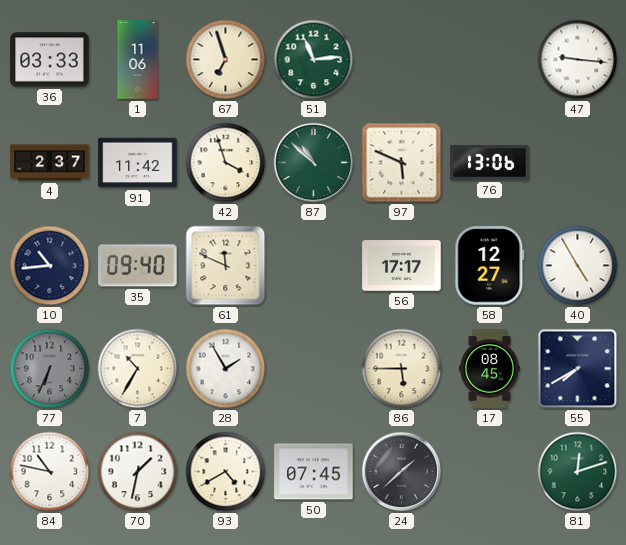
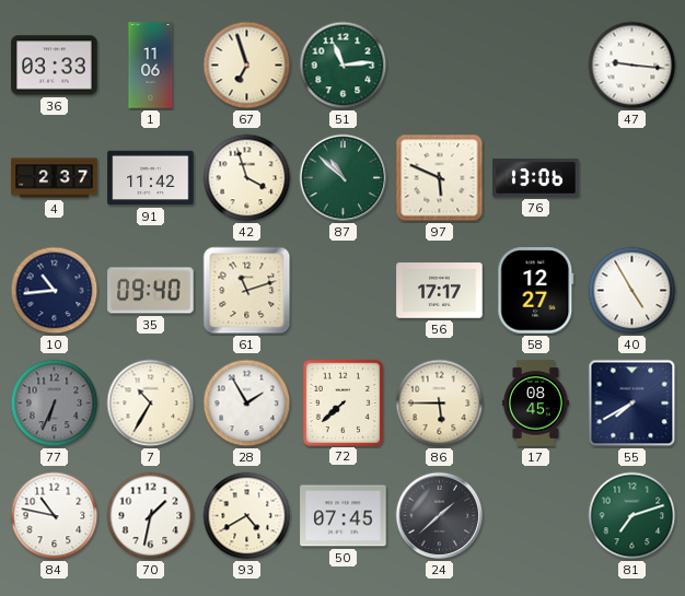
61: 11:49 -> 11:12
72: none -> 7:38
81: 12:12 -> 7:12
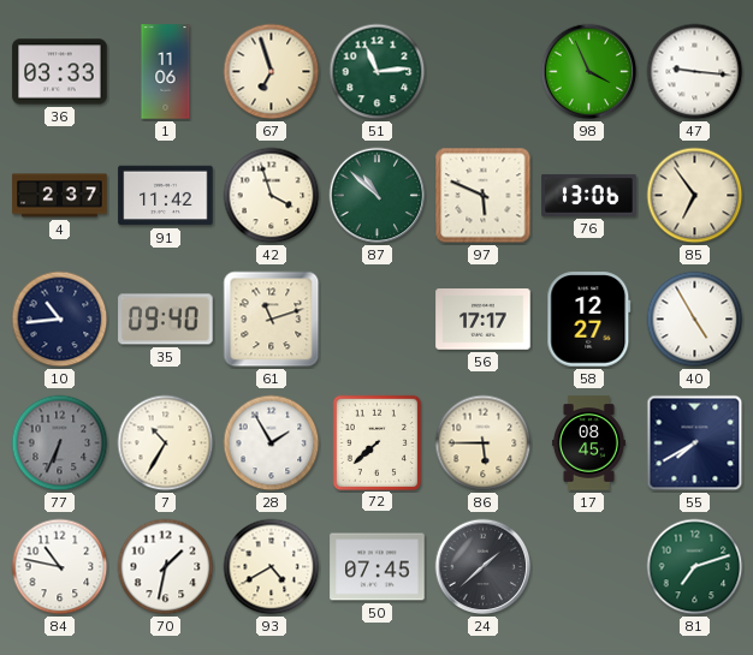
98: none -> 3:56
85: none -> 6:54
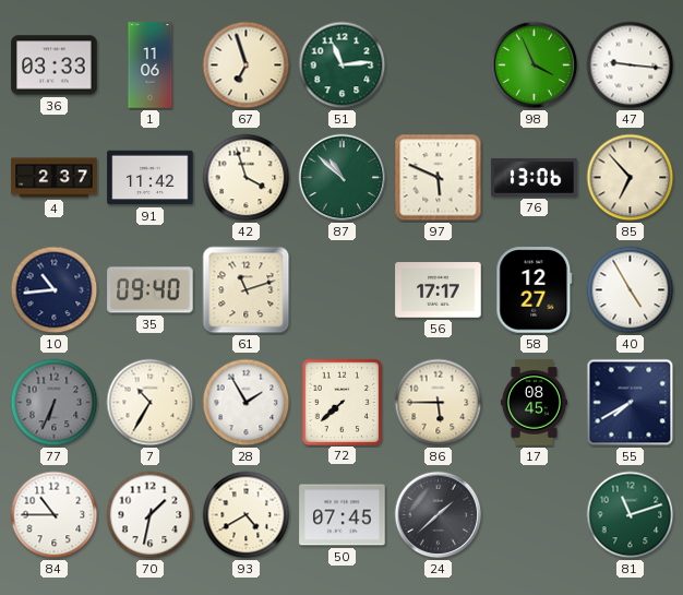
85: 6:54 -> 6:53
84: 10:47 -> 10:45
81: 7:12 -> 11:12
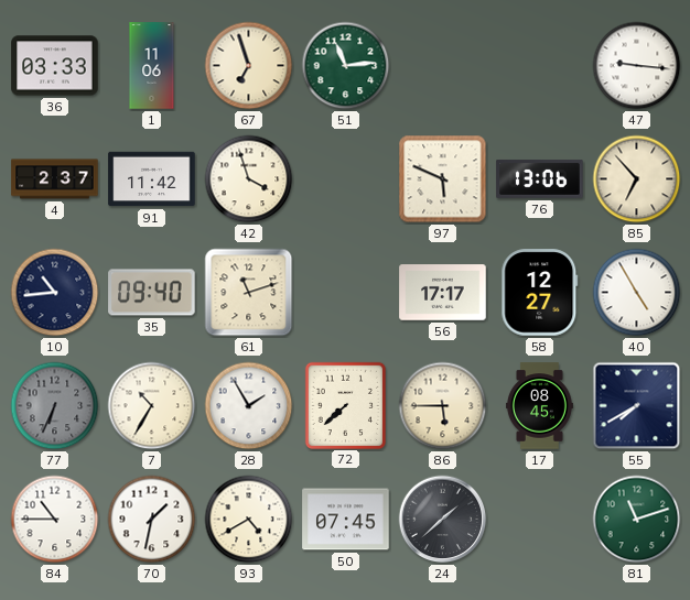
98: 3:56 -> none
87: 10:52 -> none
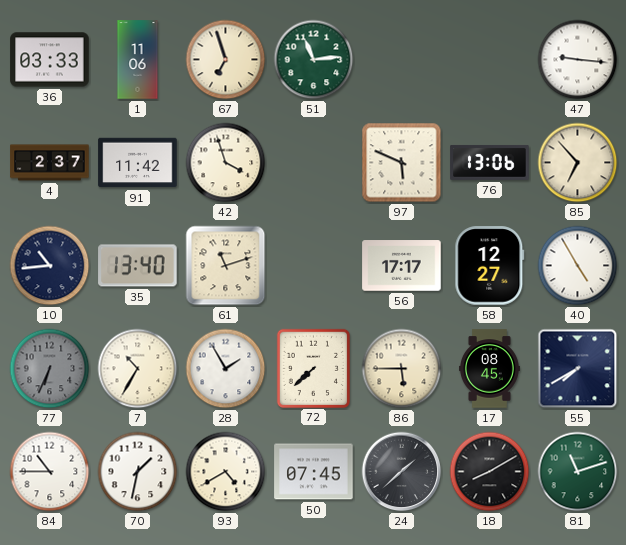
35: 09:40 -> 13:40
18: none -> 8:10
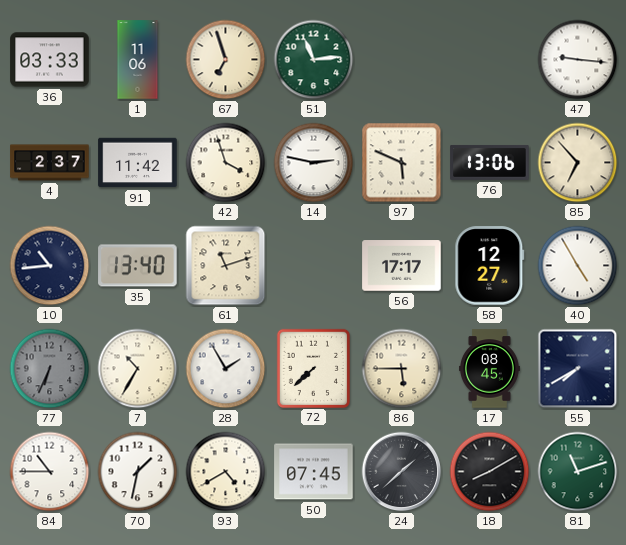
14: none -> 2:47
